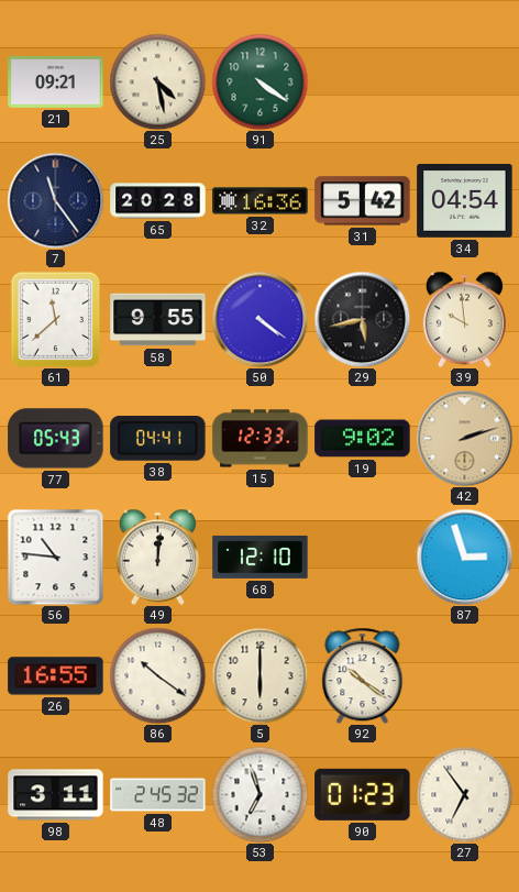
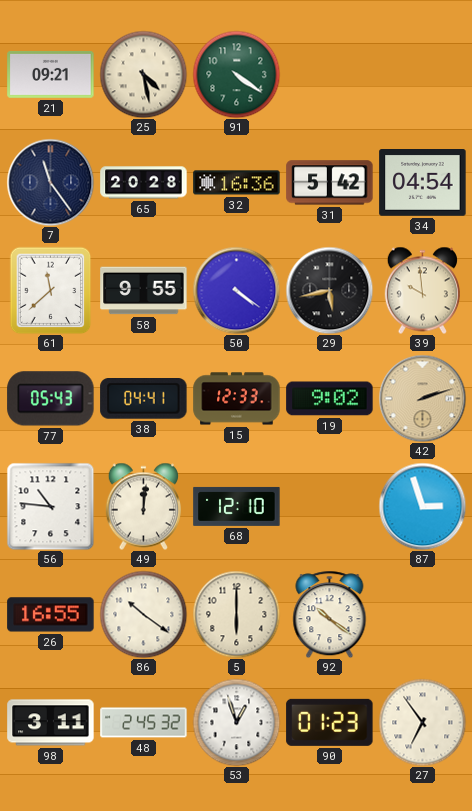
53: 6:57 -> 12:57
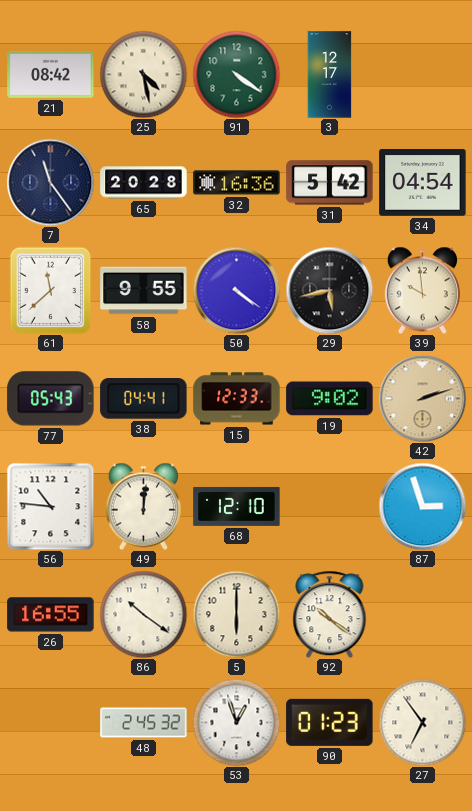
21: 09:21 -> 08:42
3: none -> 12:17
98: 3:11 -> none
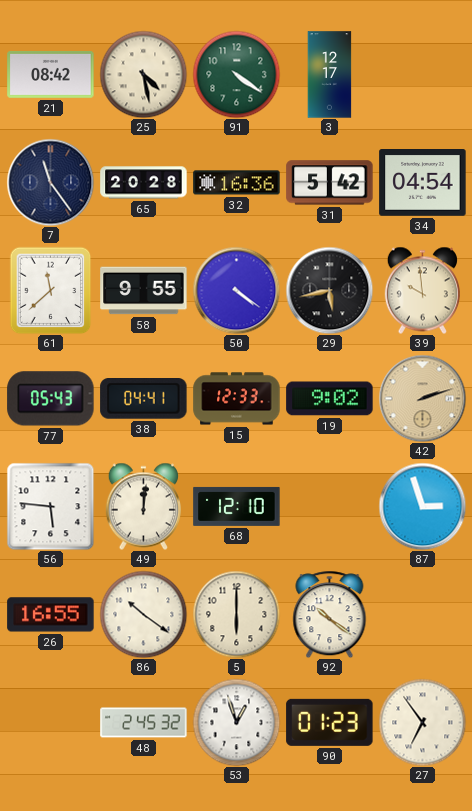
56: 10:46 -> 5:46
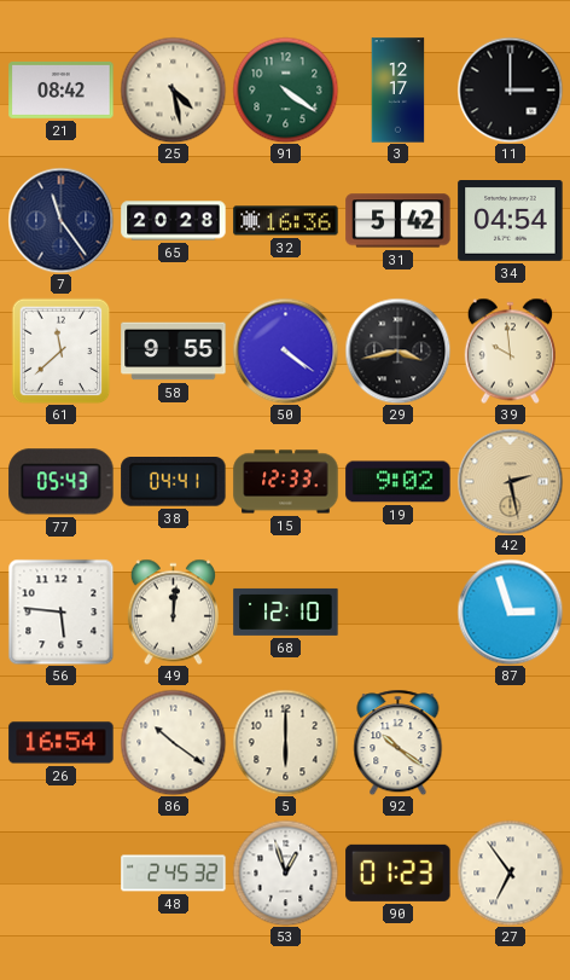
11: none -> 3:00
29: 5:43 -> 3:43
42: 2:12 -> 2:28
26: 16:55 -> 16:54
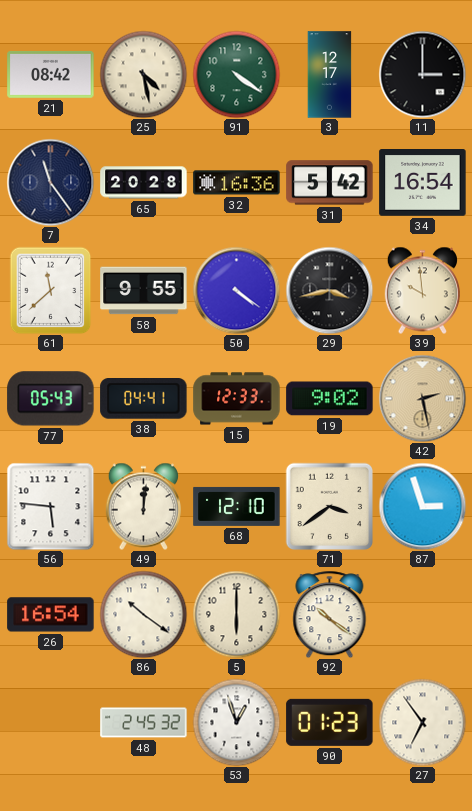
34: 04:54 -> 16:54
71: none -> 3:39
